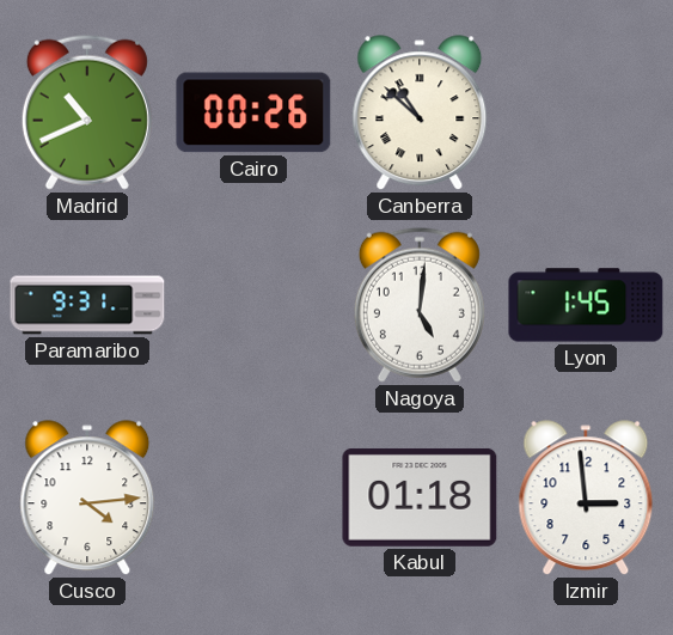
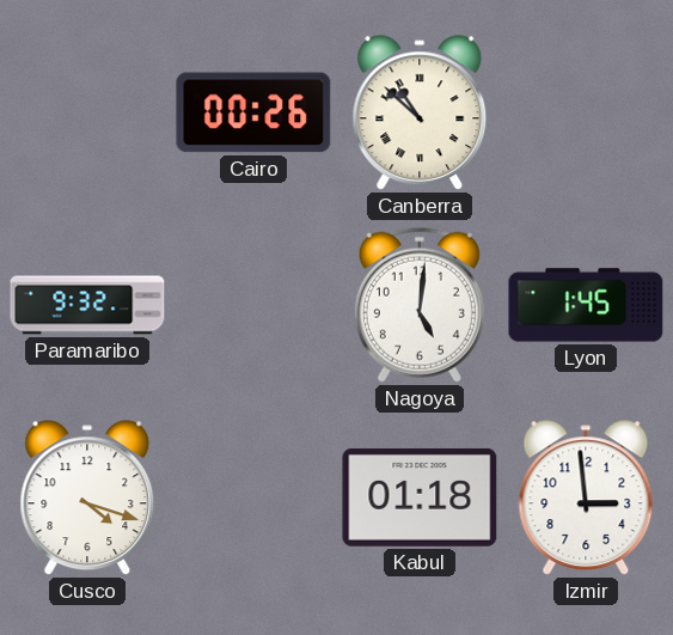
Madrid: 10:41 -> none
Paramaribo: 9:31 -> 9:32
Cusco: 4:14 -> 4:18
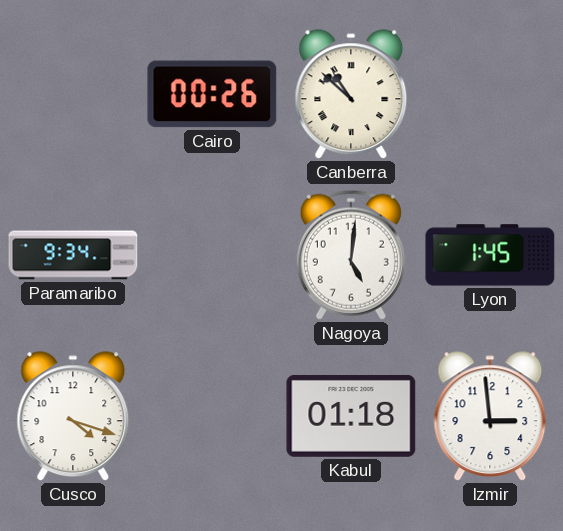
Paramaribo: 9:32 -> 9:34
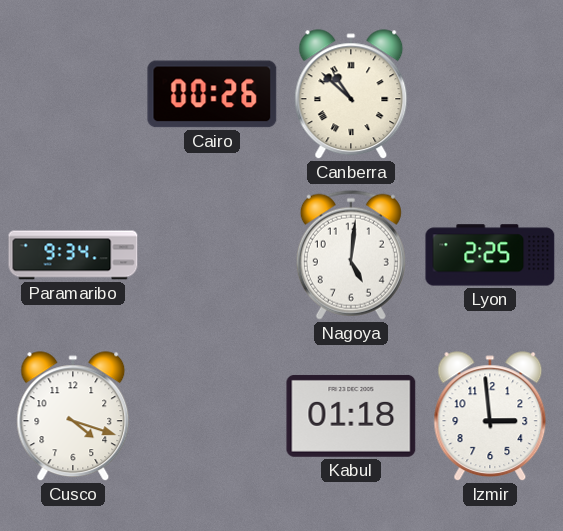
Lyon: 1:45 -> 2:25
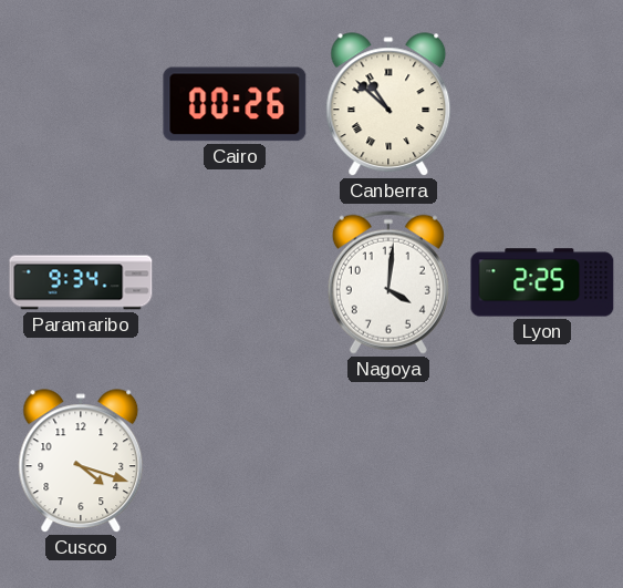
Nagoya: 5:01 -> 4:01
Kabul: 01:18 -> none
Izmir: 2:59 -> none
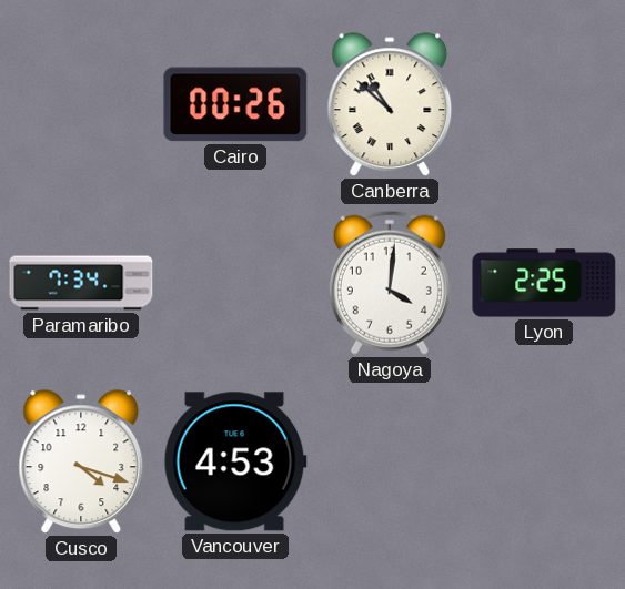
Paramaribo: 9:34 -> 7:34
Vancouver: none -> 4:53
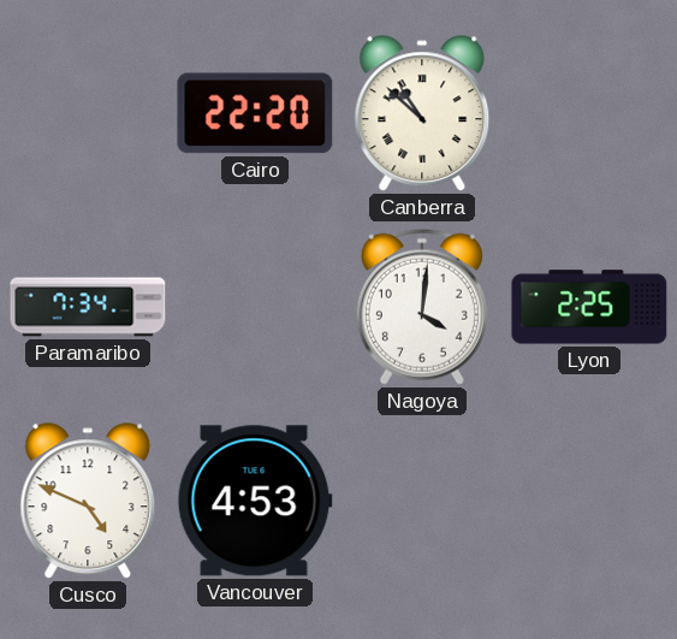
Cairo: 00:26 -> 22:20
Cusco: 4:18 -> 4:49
